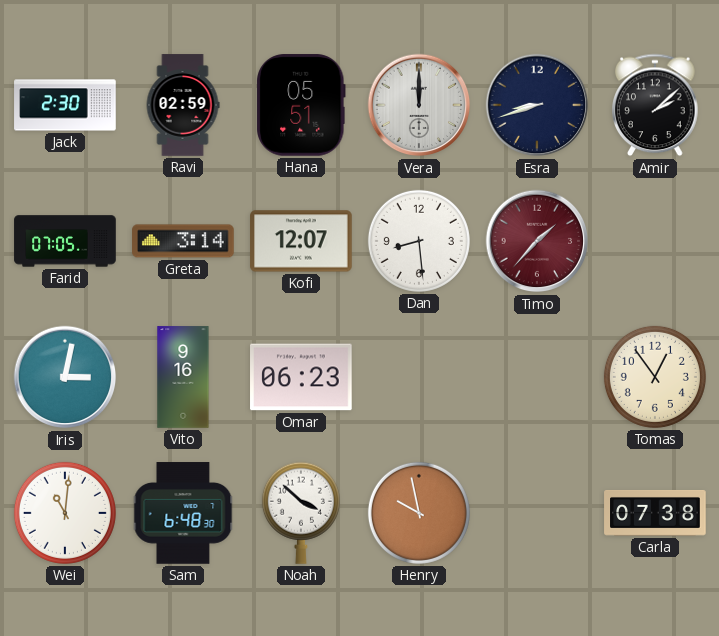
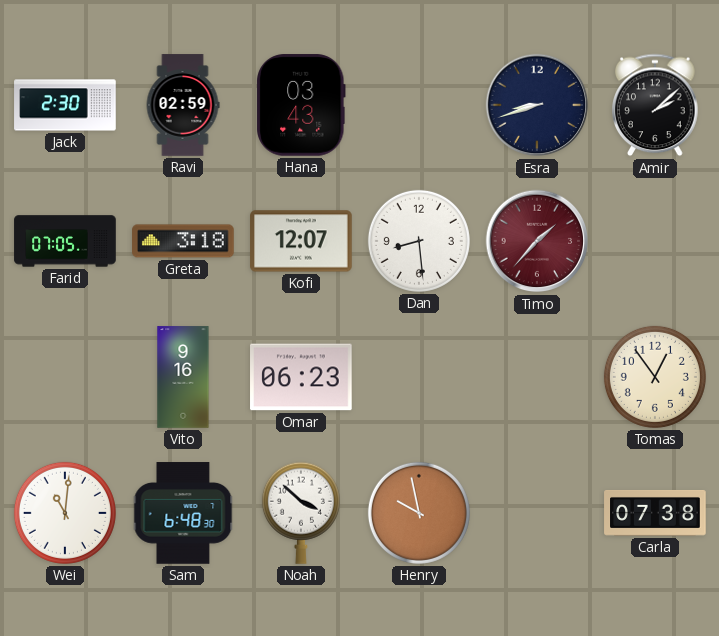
Hana: 05:51 -> 03:43
Vera: 12:00 -> none
Greta: 3:14 -> 3:18
Iris: 3:02 -> none
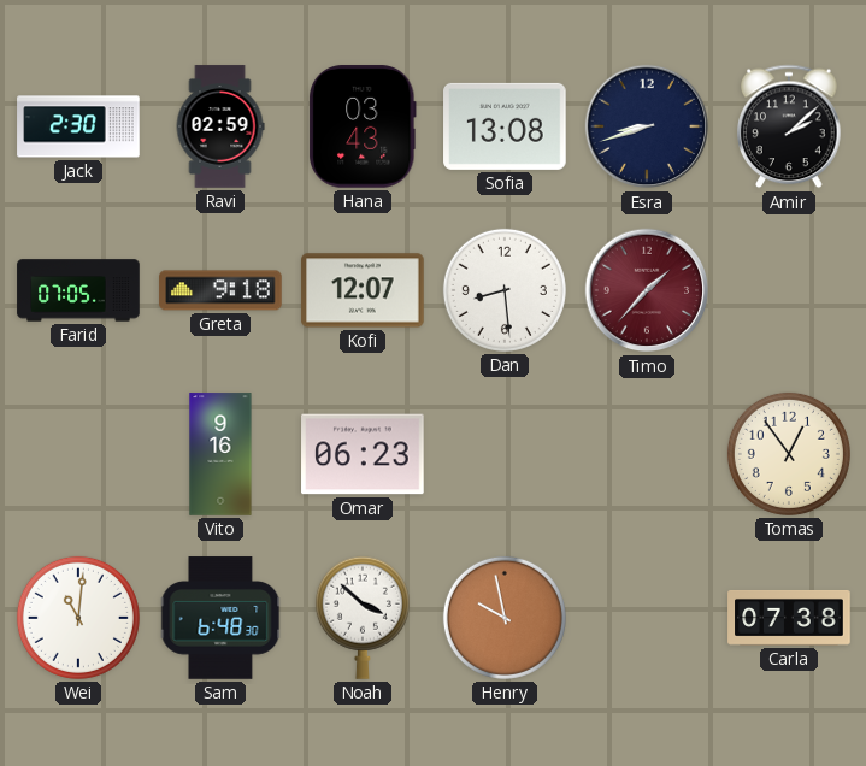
Sofia: none -> 13:08
Greta: 3:18 -> 9:18
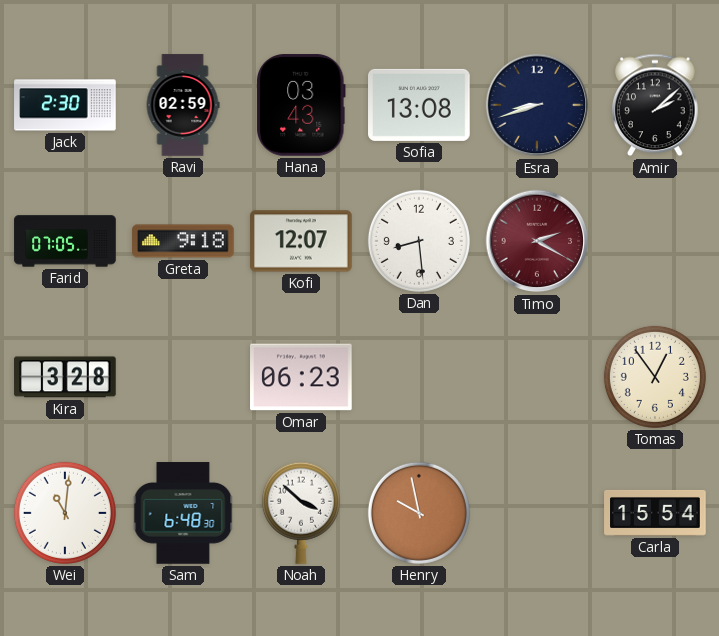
Timo: 1:37 -> 2:20
Kira: none -> 3:28
Vito: 9:16 -> none
Carla: 07:38 -> 15:54
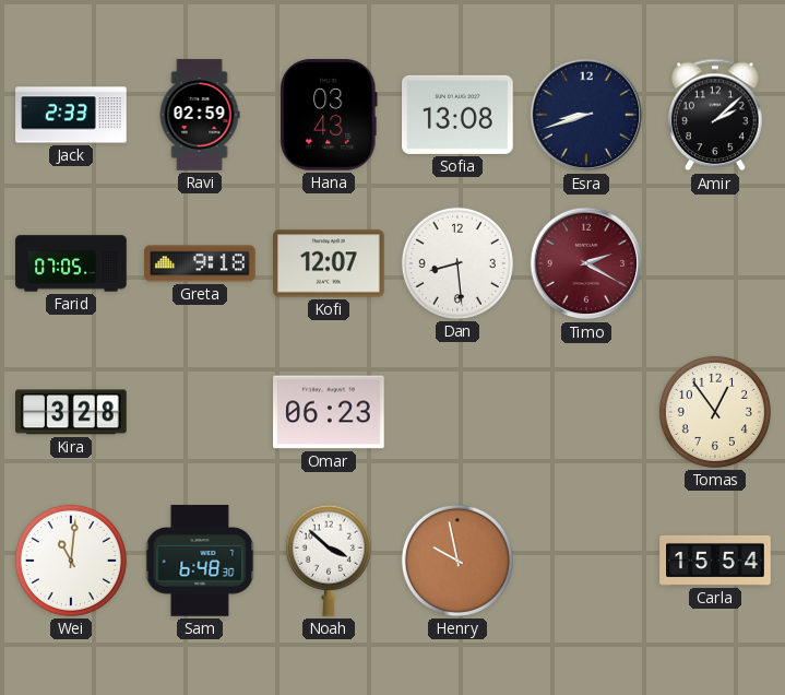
Jack: 2:30 -> 2:33
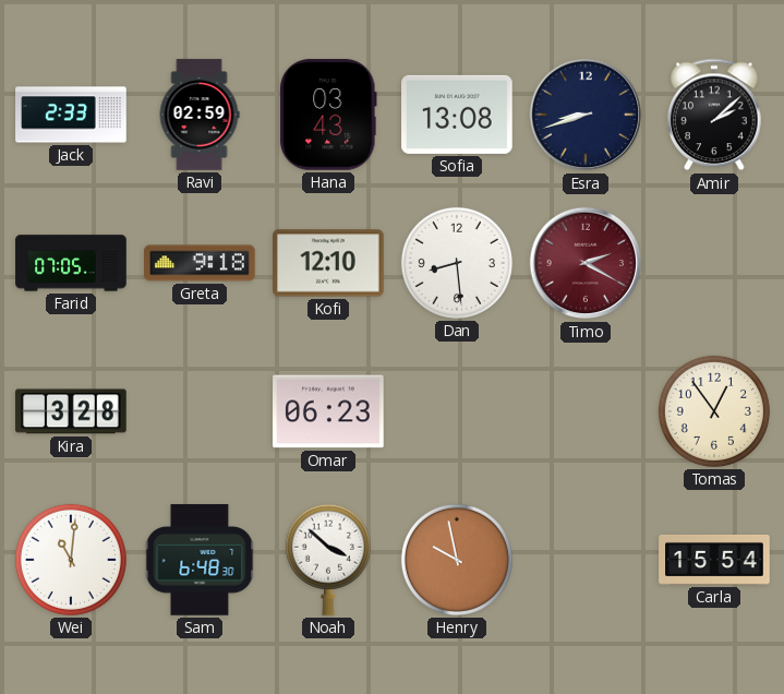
Kofi: 12:07 -> 12:10
